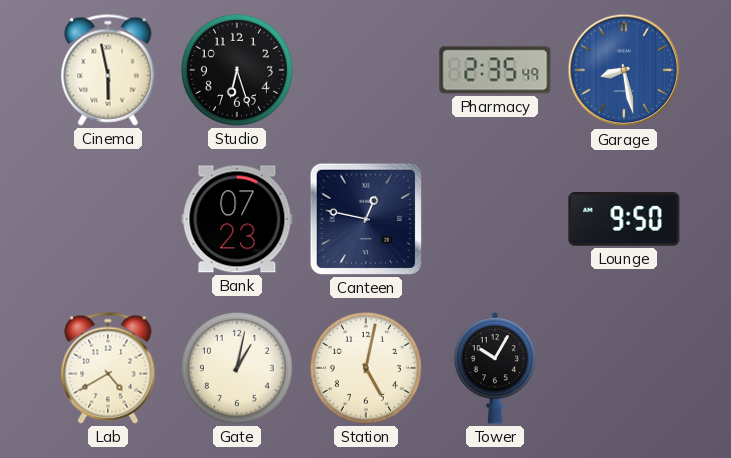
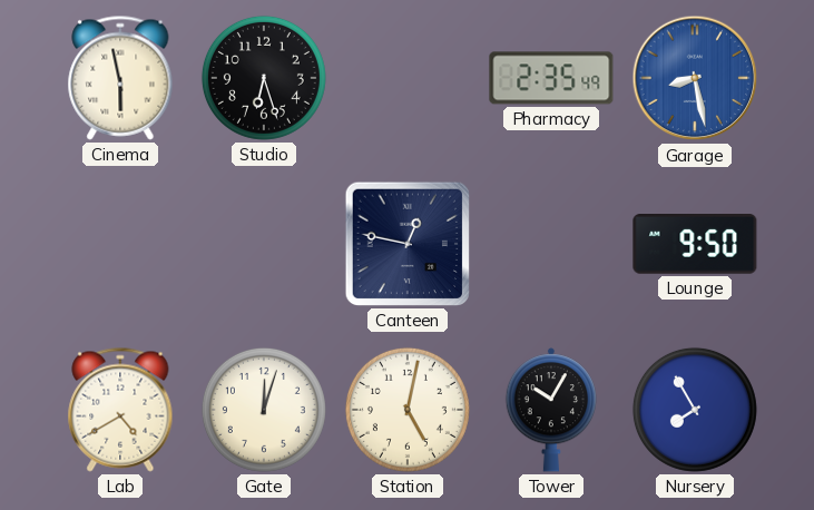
Bank: 07:23 -> none
Gate: 1:02 -> 12:03
Nursery: none -> 7:55
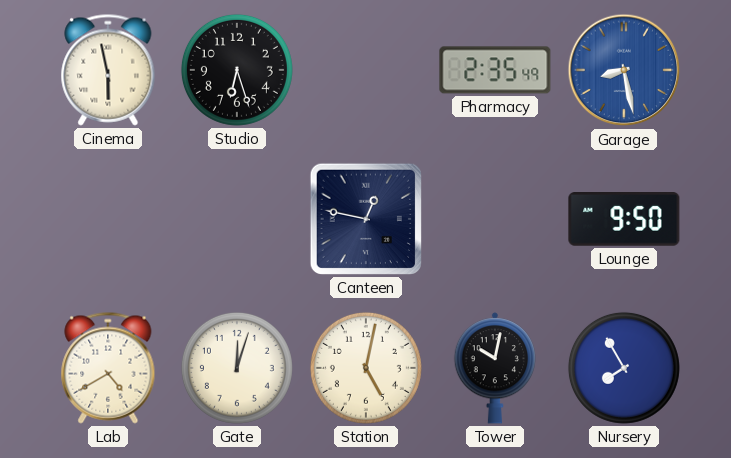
Tower: 10:05 -> 10:02
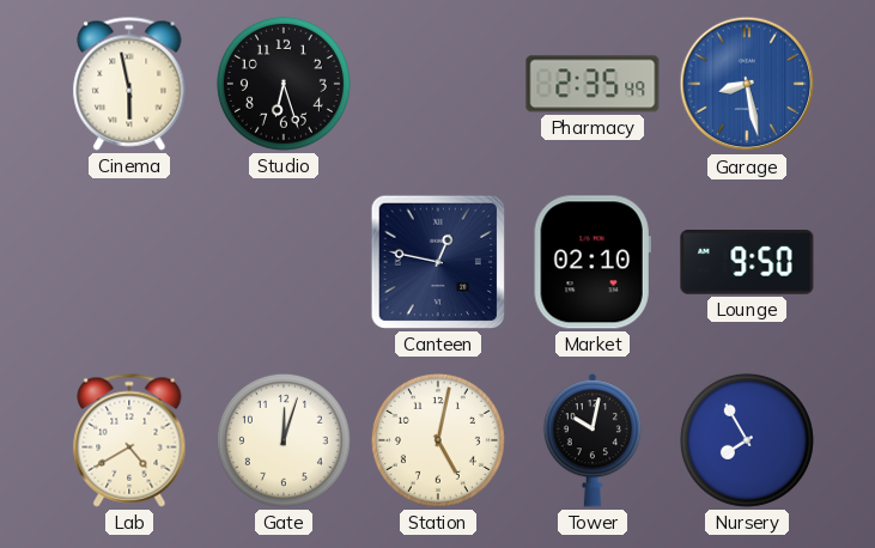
Market: none -> 02:10
